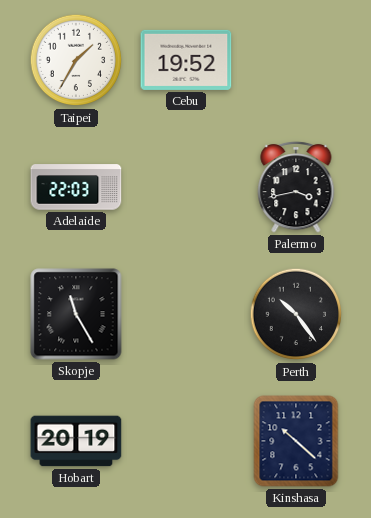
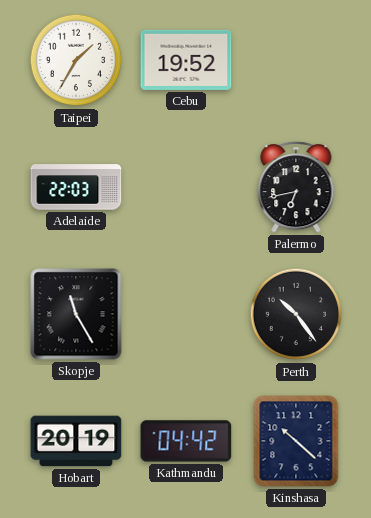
Palermo: 3:43 -> 6:43
Kathmandu: none -> 04:42
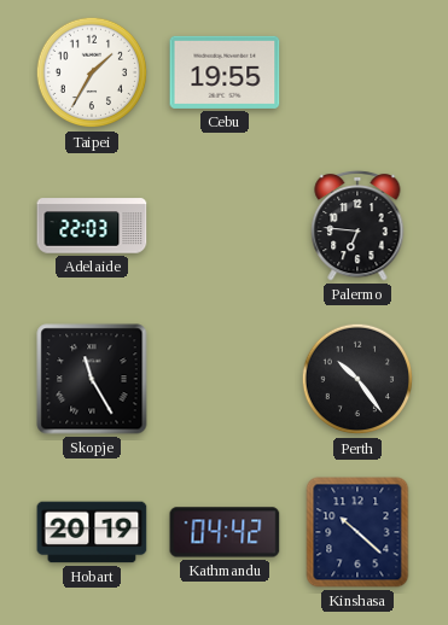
Cebu: 19:52 -> 19:55
Palermo: 6:43 -> 6:46
